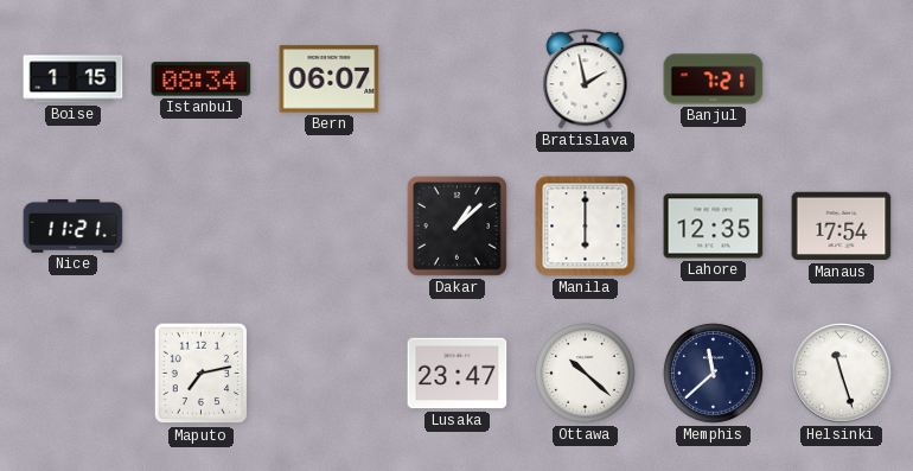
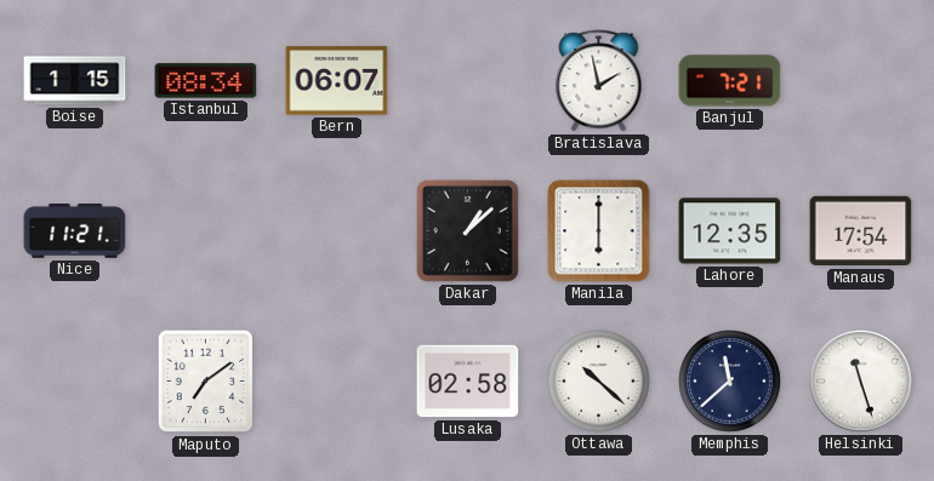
Maputo: 7:13 -> 7:09
Lusaka: 23:47 -> 02:58
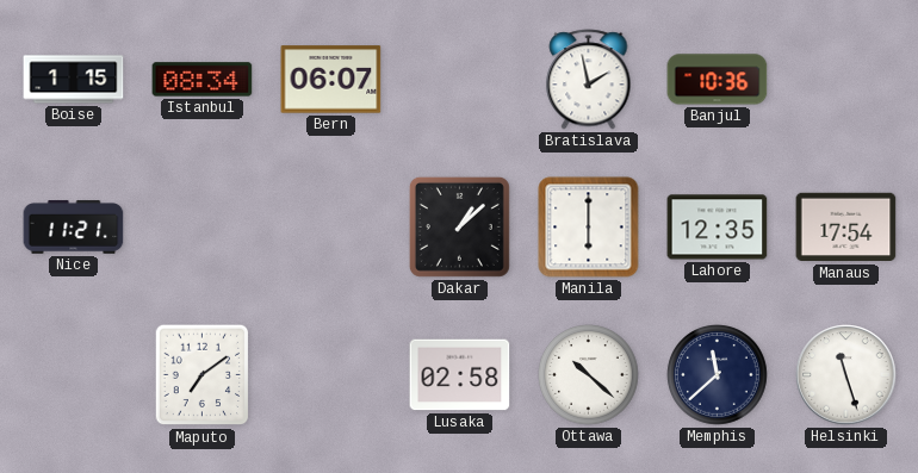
Banjul: 7:21 -> 10:36
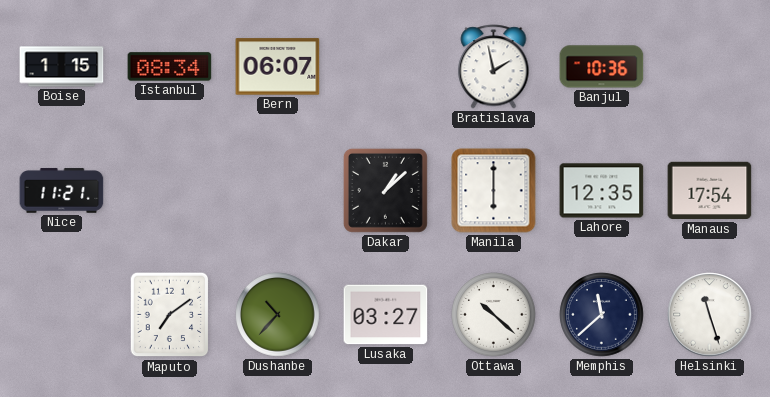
Dushanbe: none -> 10:37
Lusaka: 02:58 -> 03:27
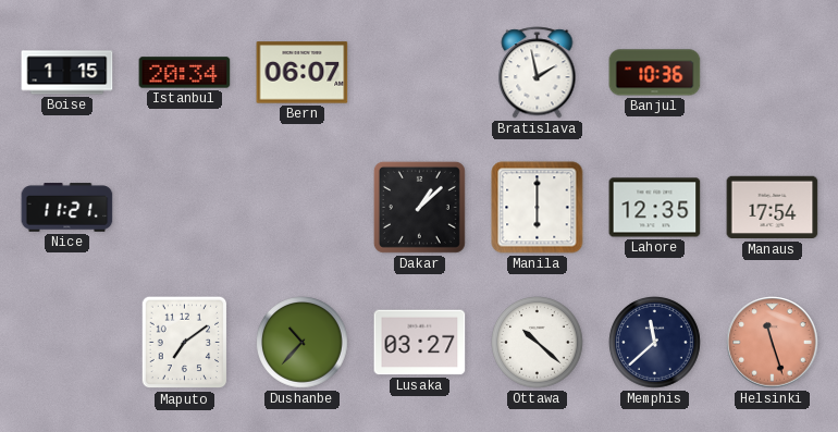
Istanbul: 08:34 -> 20:34
Helsinki dial: white -> salmon
